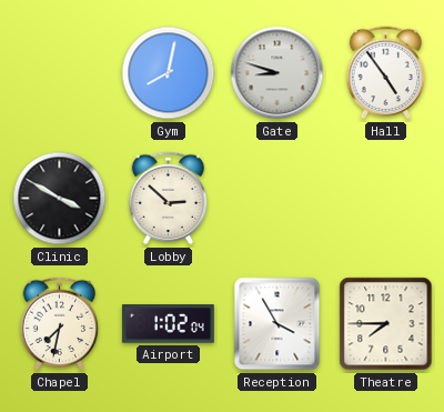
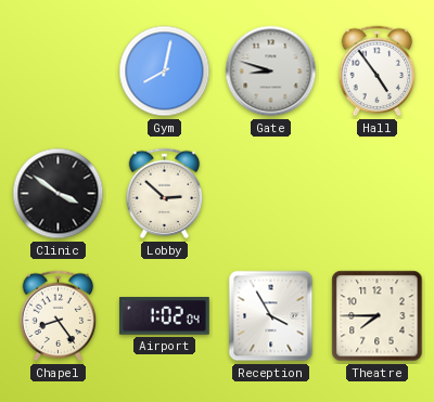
Clinic: 3:50 -> 3:51
Chapel: 7:32 -> 8:24
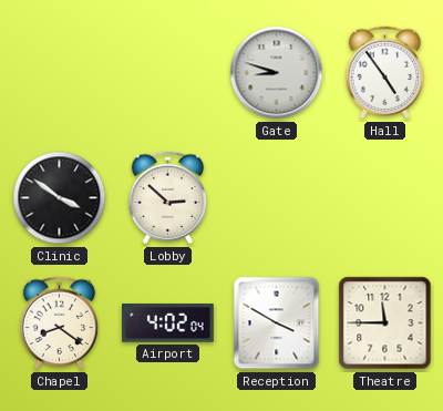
Gym: 8:02 -> none
Chapel: 8:24 -> 8:21
Airport: 1:02 -> 4:02
Reception: 3:55 -> 3:50
Theatre: 7:45 -> 11:45
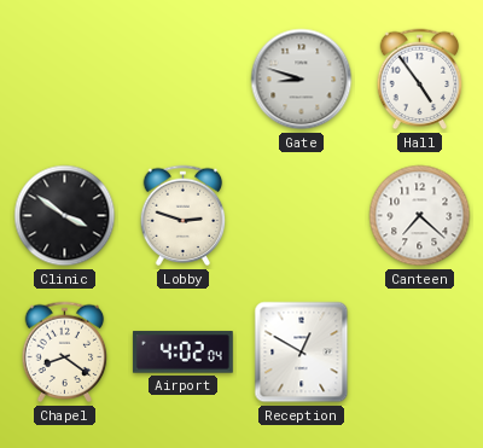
Lobby: 2:52 -> 2:48
Canteen: none -> 7:22
Reception: 3:50 -> 12:50
Theatre: 11:45 -> none
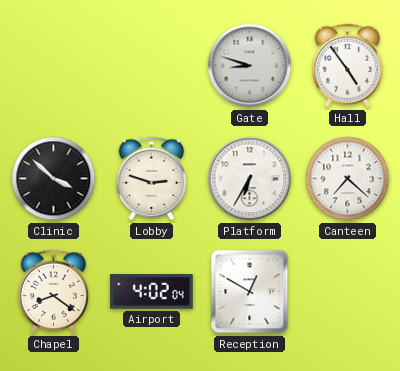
Clinic: 3:51 -> 3:52
Platform: none -> 6:35
